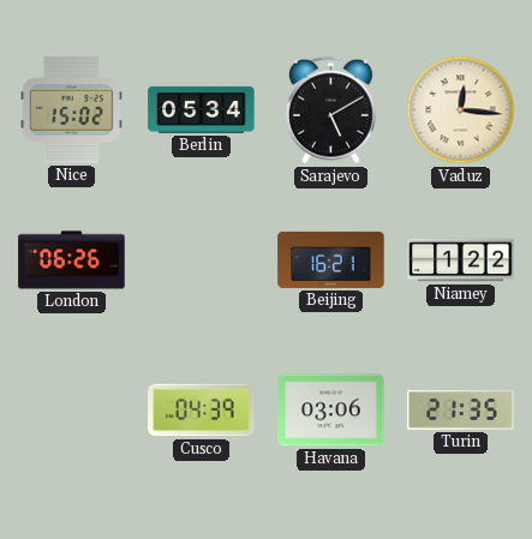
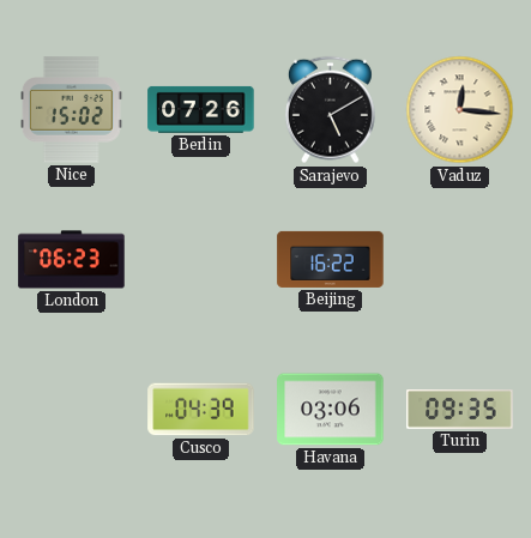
Berlin: 05:34 -> 07:26
London: 06:26 -> 06:23
Beijing: 16:21 -> 16:22
Niamey: 1:22 -> none
Turin: 21:35 -> 09:35
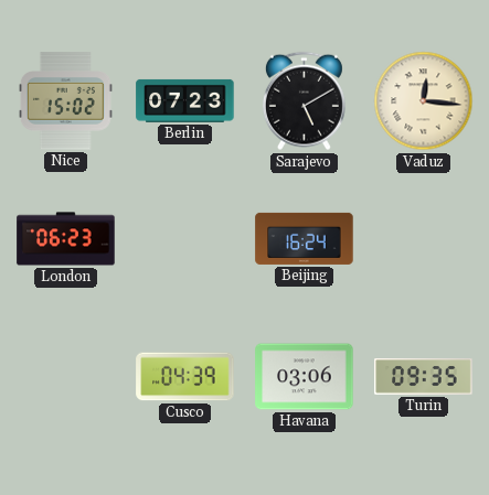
Berlin: 07:26 -> 07:23
Beijing: 16:22 -> 16:24
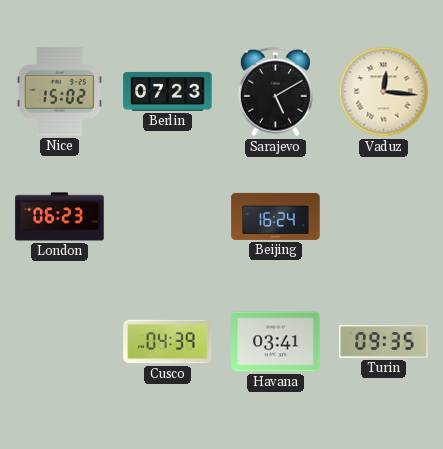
Havana: 03:06 -> 03:41
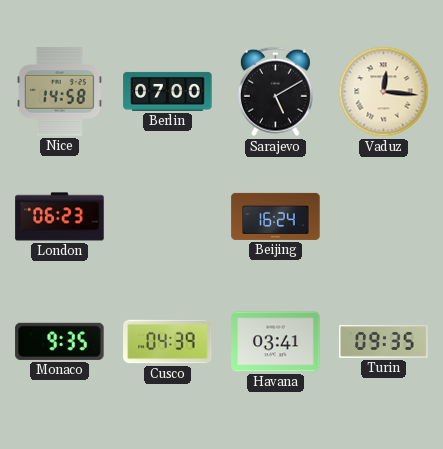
Nice: 15:02 -> 14:58
Berlin: 07:23 -> 07:00
Monaco: none -> 9:35
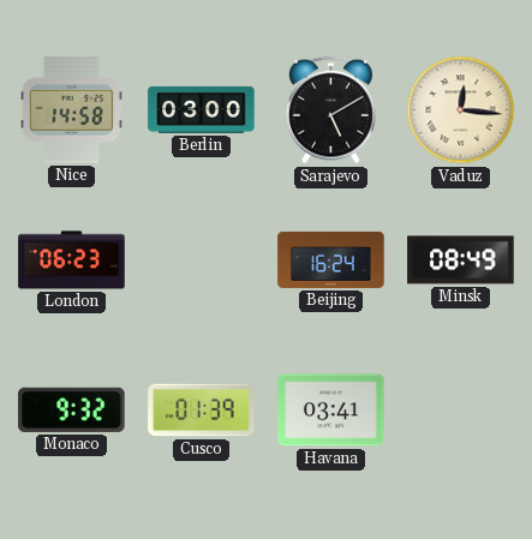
Berlin: 07:00 -> 03:00
Minsk: none -> 08:49
Monaco: 9:35 -> 9:32
Cusco: 04:39 -> 01:39
Turin: 09:35 -> none
